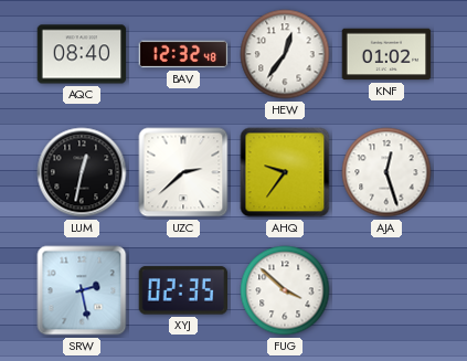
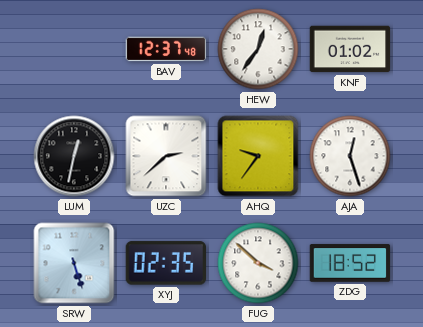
AQC: 08:40 -> none
BAV: 12:32 -> 12:37
SRW: 2:28 -> 5:27
ZDG: none -> 18:52
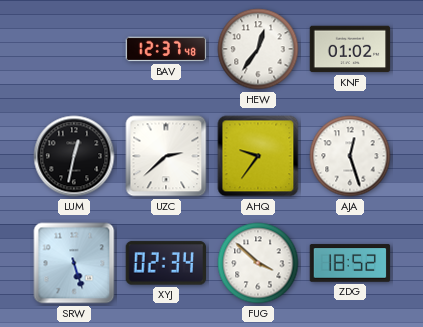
XYJ: 02:35 -> 02:34
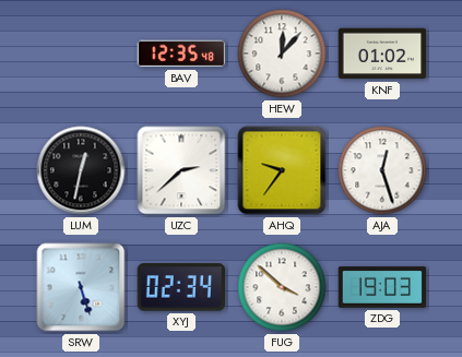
BAV: 12:37 -> 12:35
HEW: 12:36 -> 12:07
ZDG: 18:52 -> 19:03
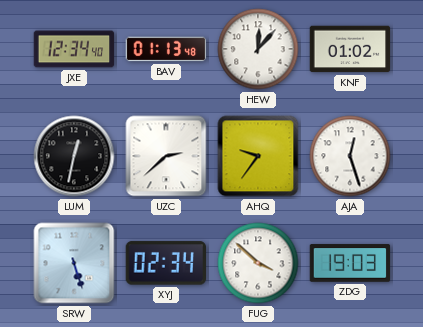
JXE: none -> 12:34
BAV: 12:35 -> 01:13
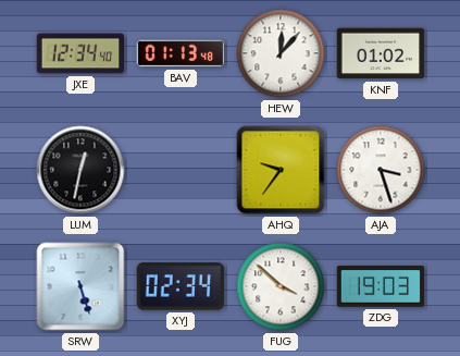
UZC: 2:38 -> none
AJA: 12:27 -> 3:27
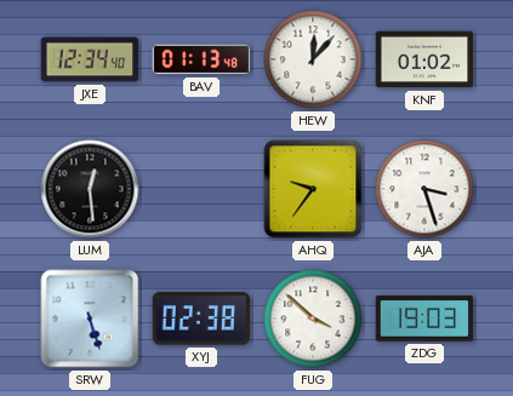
LUM: 12:32 -> 12:29
XYJ: 02:34 -> 02:38
